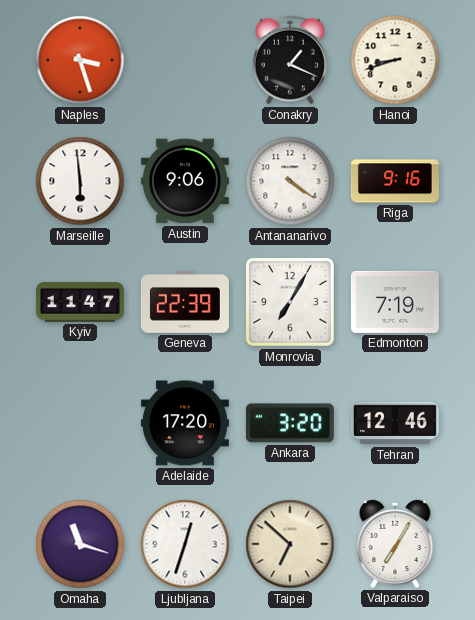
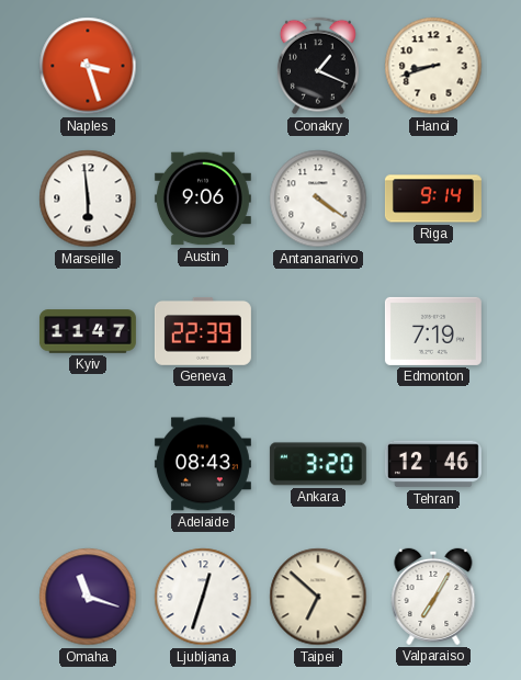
Riga: 9:16 -> 9:14
Monrovia: 7:05 -> none
Adelaide: 17:20 -> 08:43
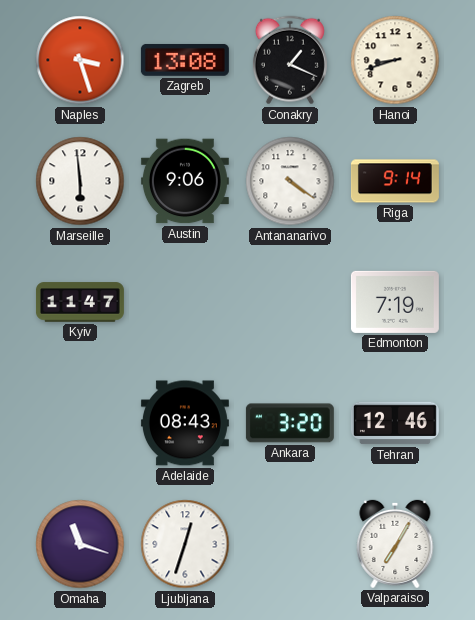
Zagreb: none -> 13:08
Geneva: 22:39 -> none
Taipei: 6:52 -> none
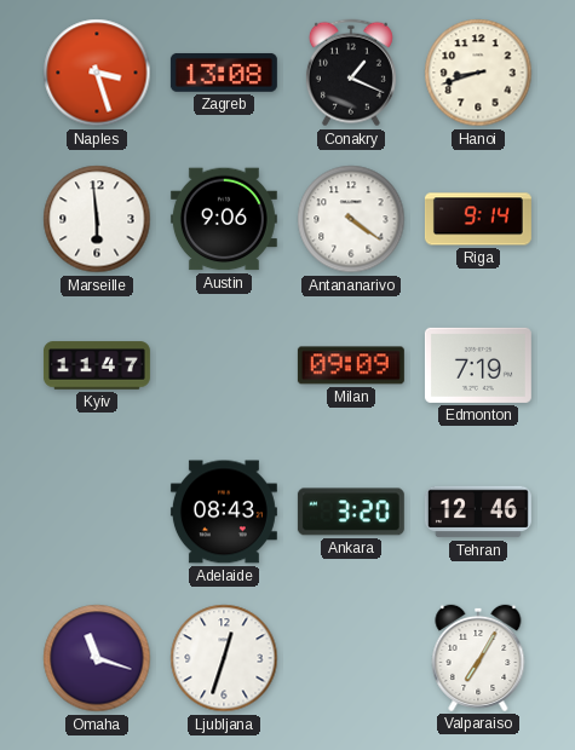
Milan: none -> 09:09
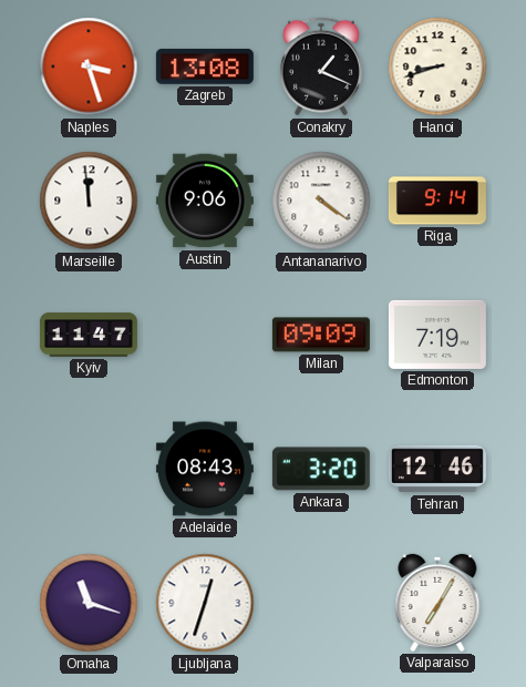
Marseille: 5:59 -> 11:59
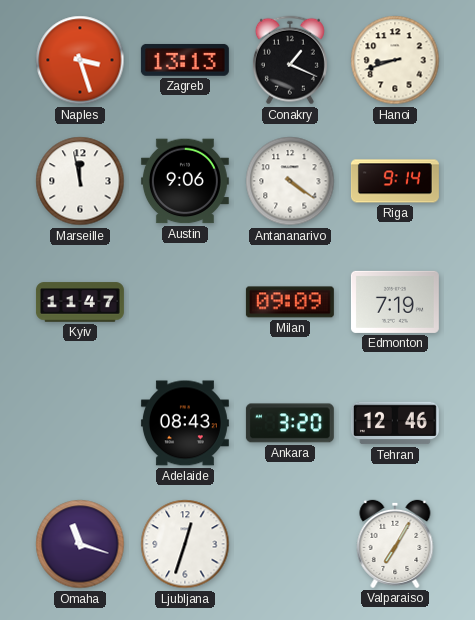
Zagreb: 13:08 -> 13:13
Marseille: 11:59 -> 11:58
